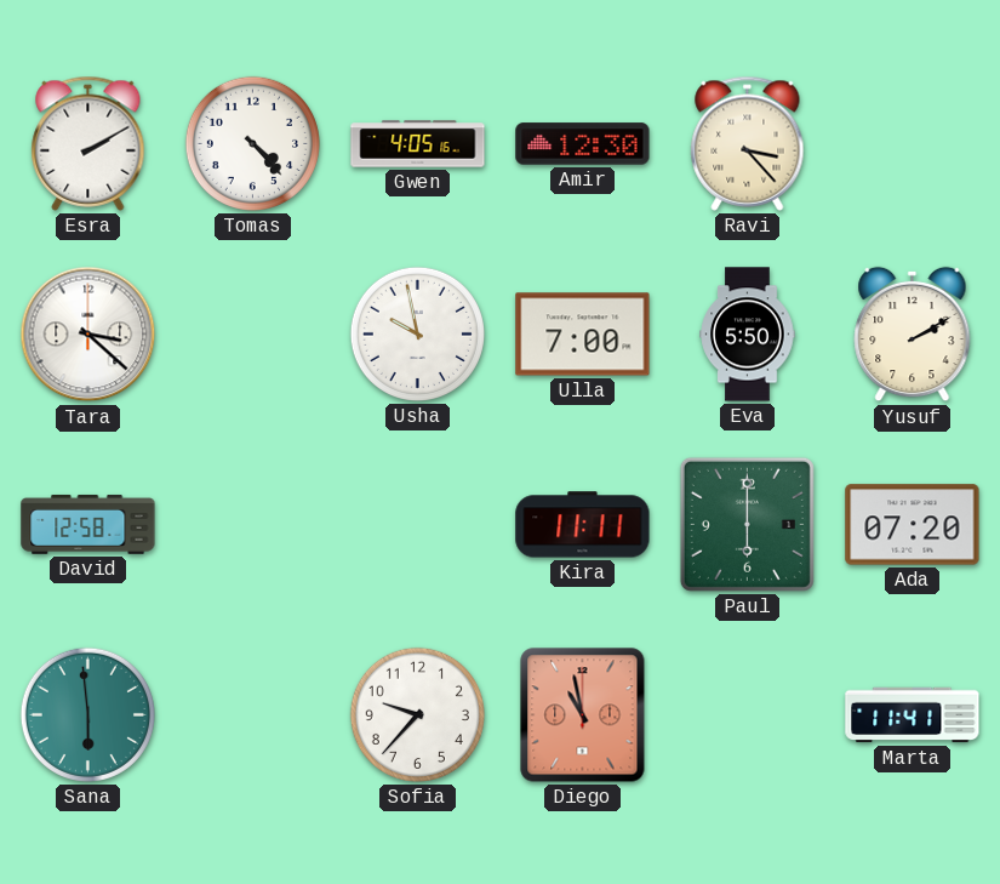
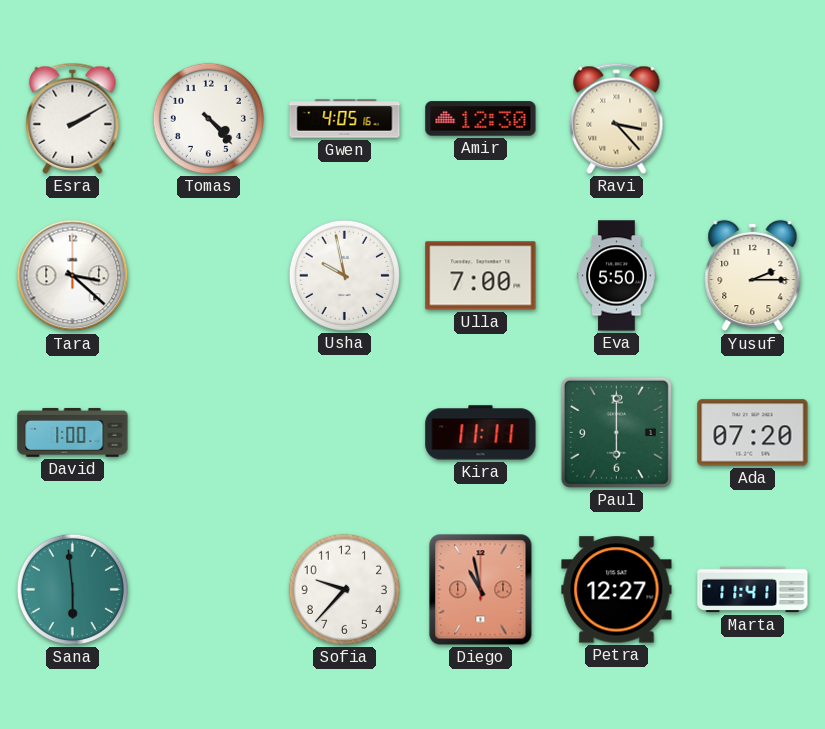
Yusuf: 2:10 -> 2:15
David: 12:58 -> 1:00
Petra: none -> 12:27
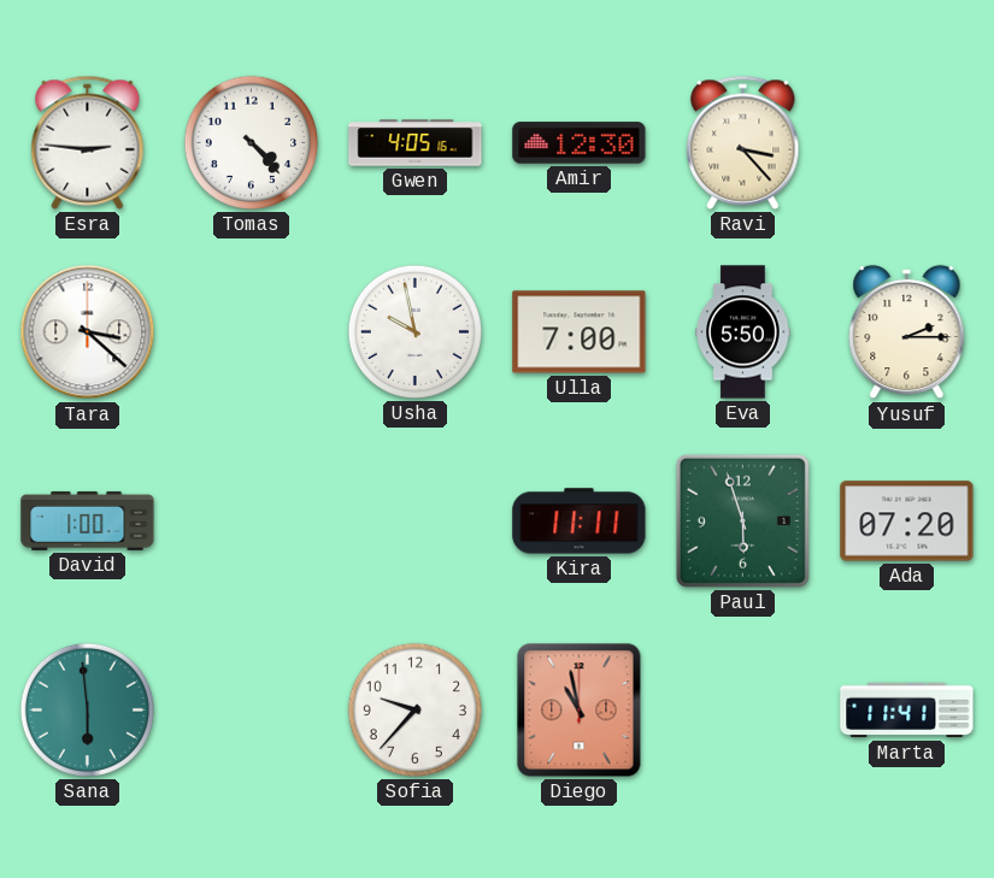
Esra: 2:10 -> 2:46
Paul: 6:00 -> 5:57
Petra: 12:27 -> none
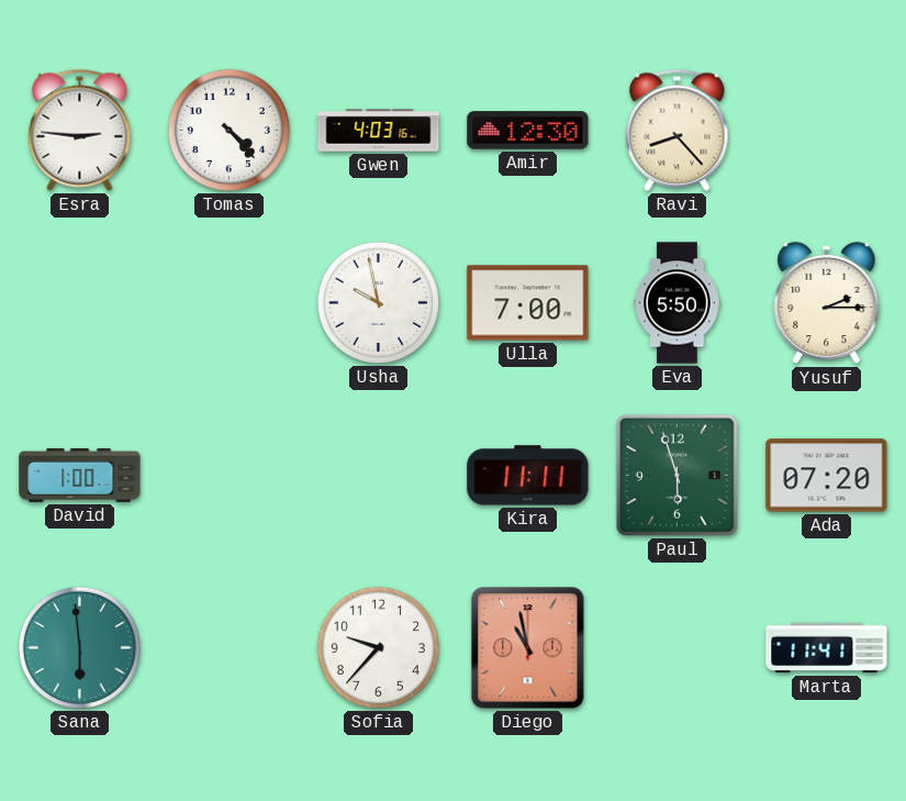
Gwen: 4:05 -> 4:03
Ravi: 3:23 -> 8:23
Tara: 3:22 -> none
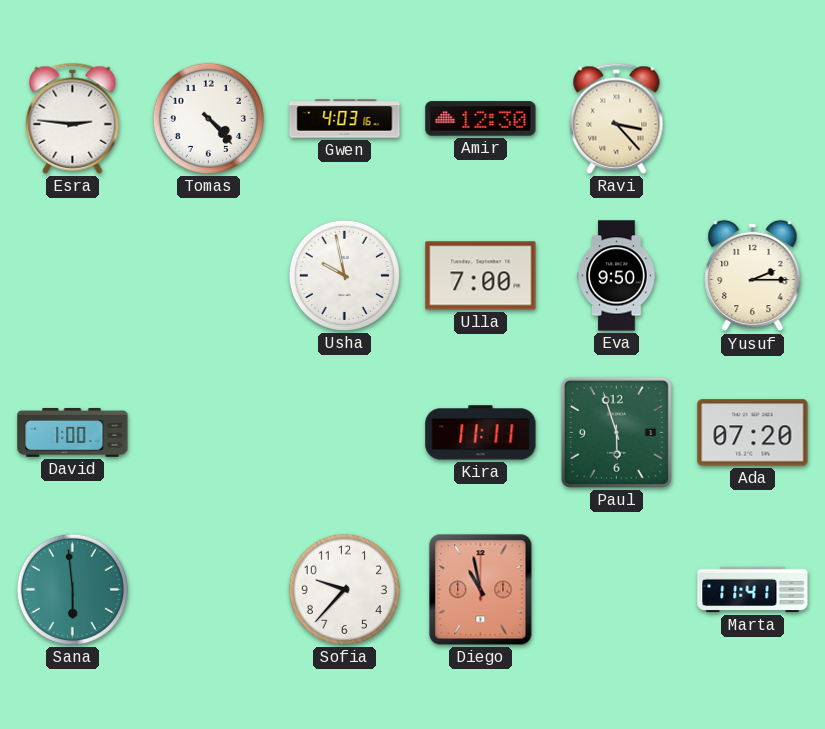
Ravi: 8:23 -> 3:23
Eva: 5:50 -> 9:50
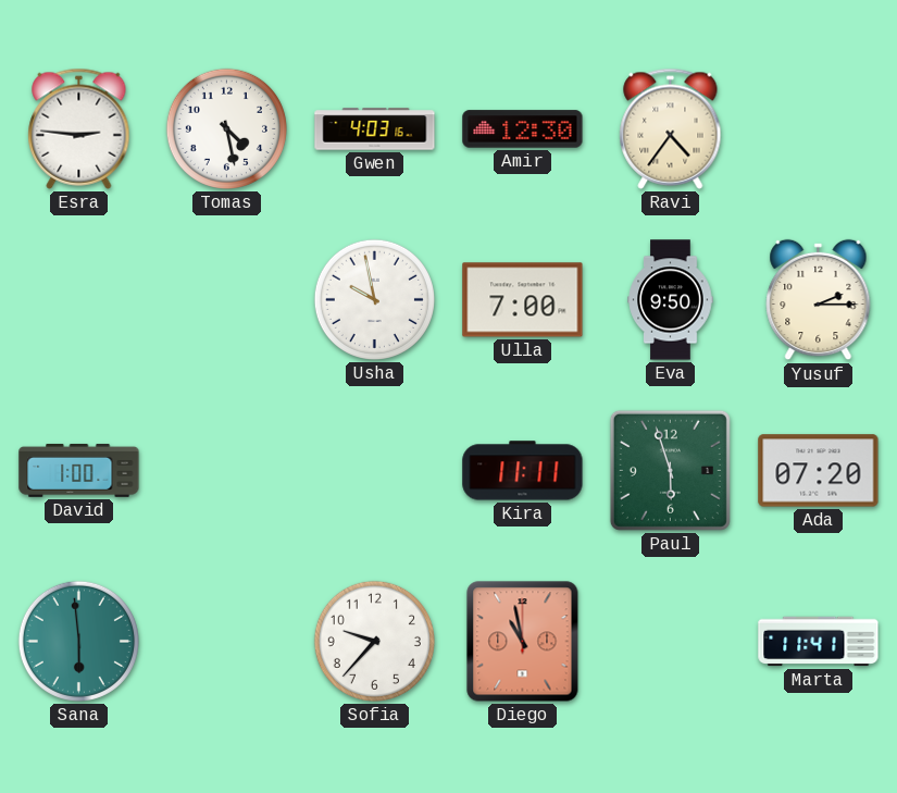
Tomas: 4:23 -> 4:28
Ravi: 3:23 -> 4:36
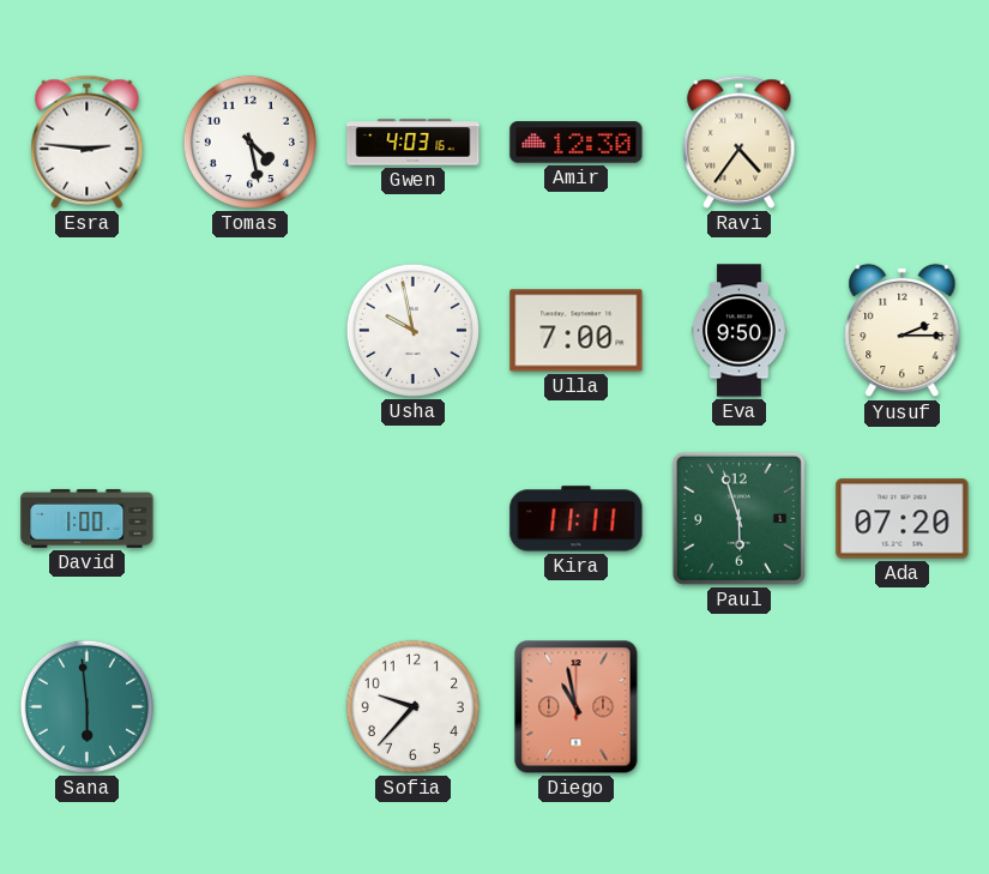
Marta: 11:41 -> none
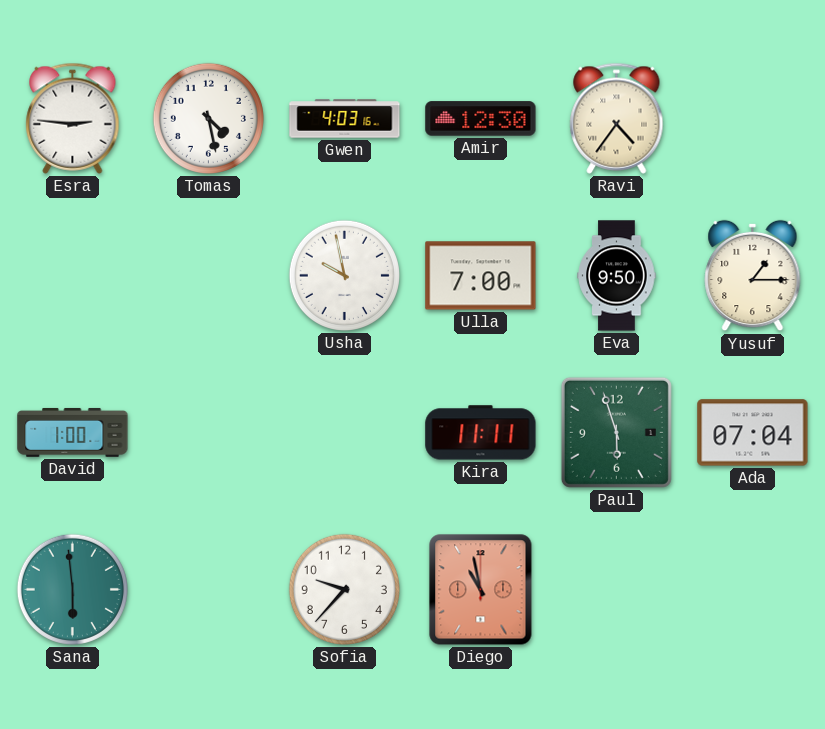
Yusuf: 2:15 -> 1:15
Ada: 07:20 -> 07:04
